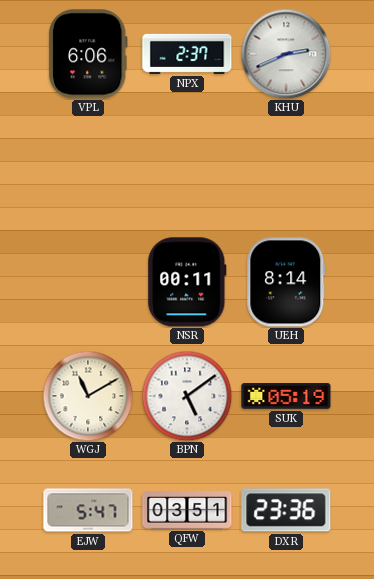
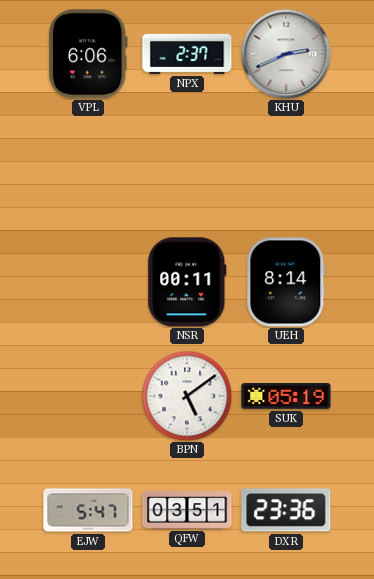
WGJ: 11:10 -> none
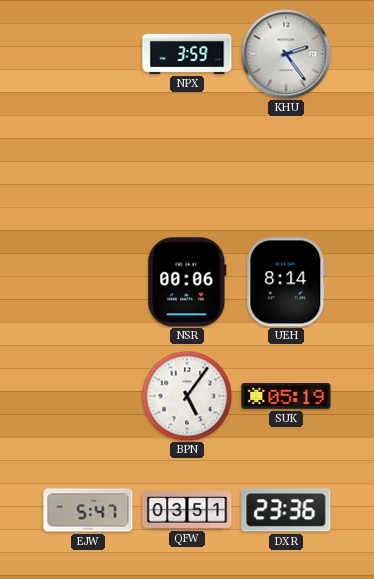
VPL: 6:06 -> none
NPX: 2:37 -> 3:59
KHU: 2:41 -> 2:24
NSR: 00:11 -> 00:06
BPN: 5:09 -> 5:06
